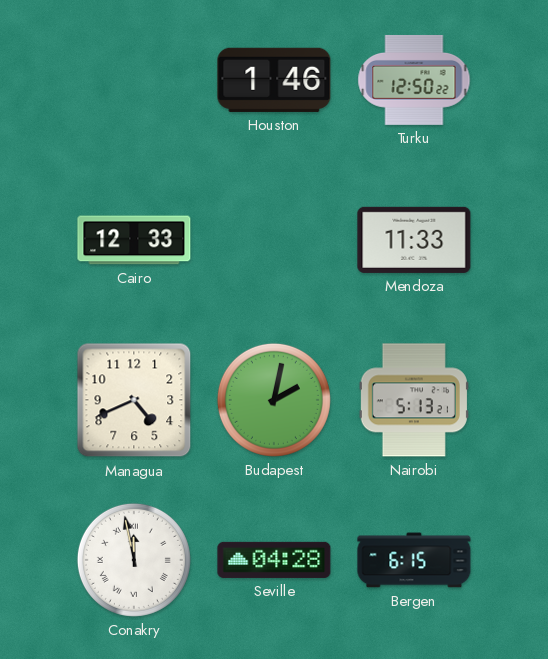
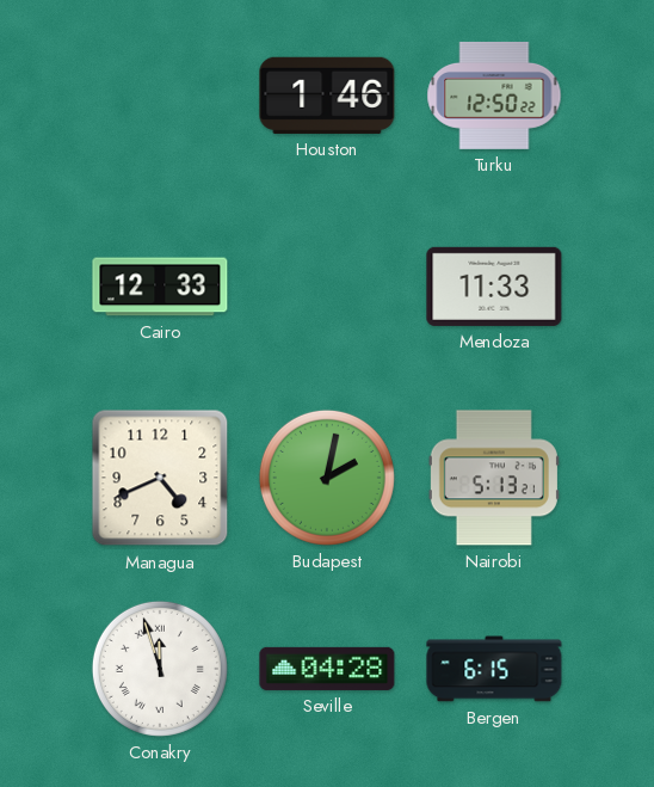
Conakry: 11:58 -> 11:57
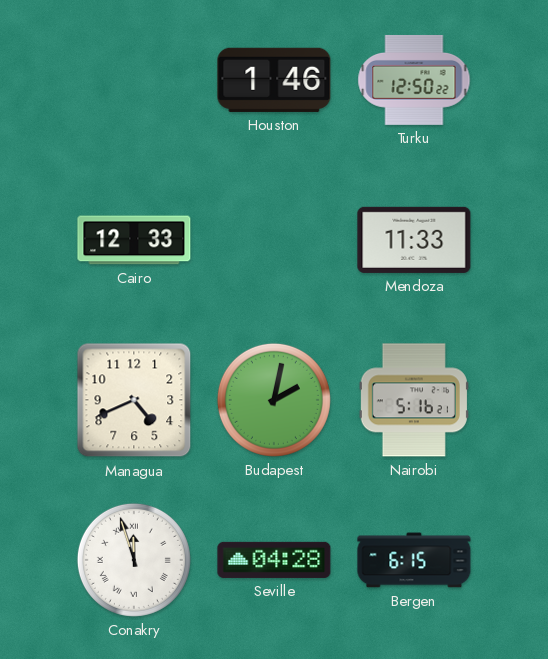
Nairobi: 5:13 -> 5:16
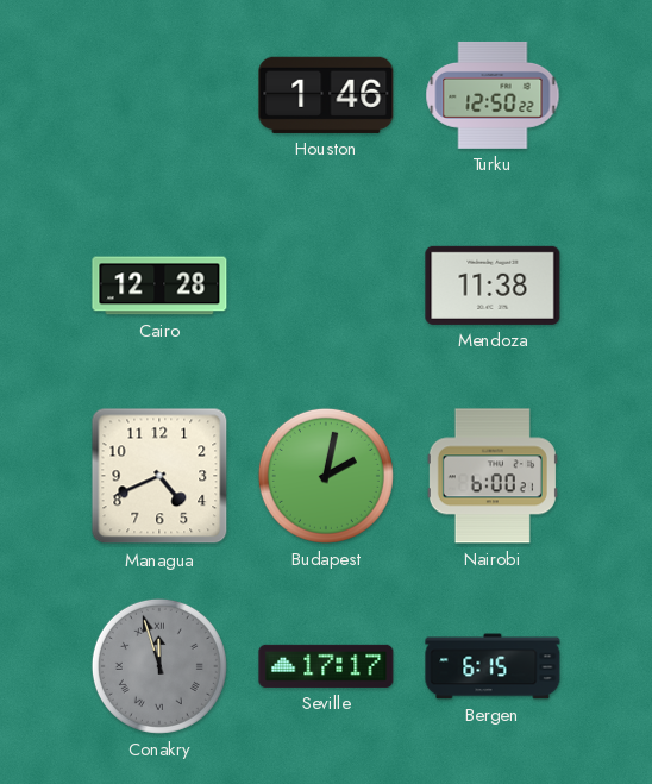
Cairo: 12:33 -> 12:28
Mendoza: 11:33 -> 11:38
Nairobi: 5:16 -> 6:00
Conakry dial: white -> grey
Seville: 04:28 -> 17:17
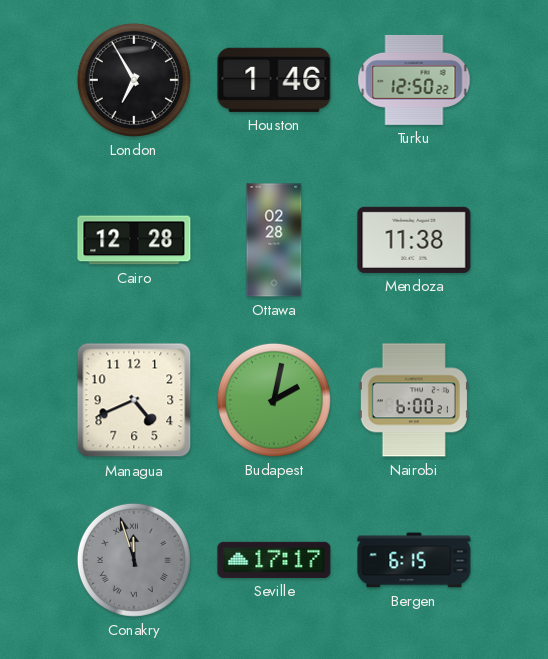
London: none -> 6:55
Ottawa: none -> 02:28
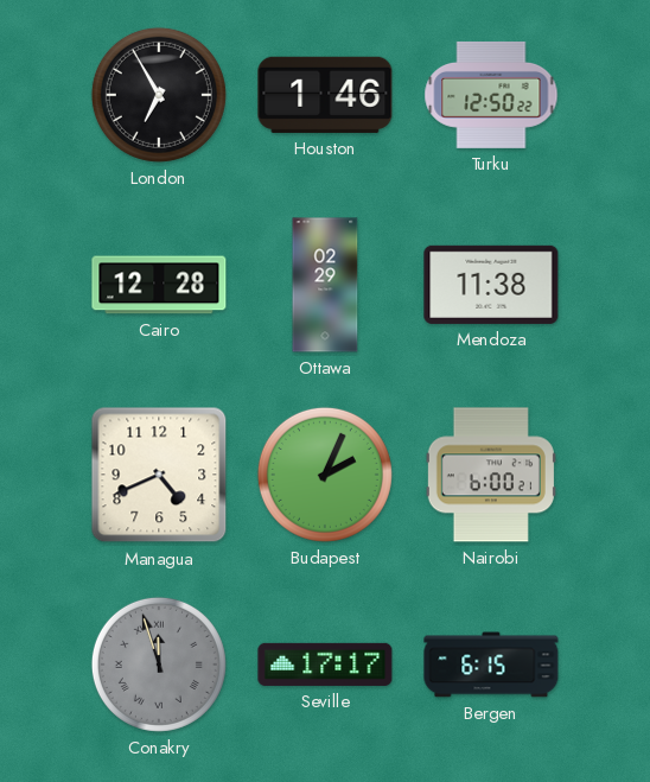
Ottawa: 02:28 -> 02:29
Budapest: 2:02 -> 2:04
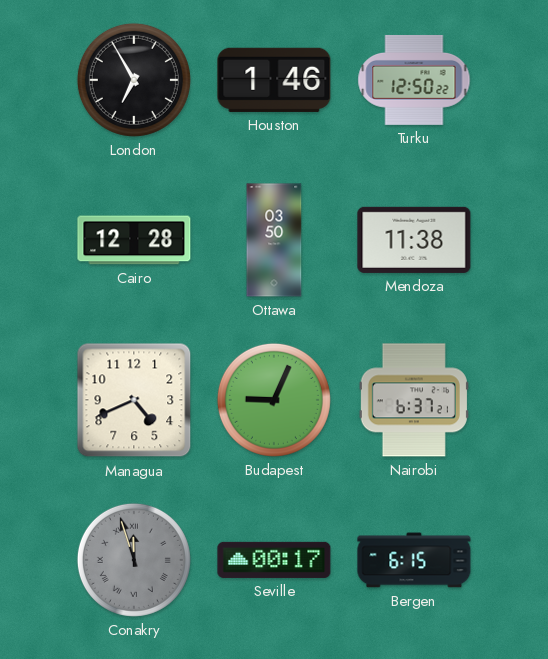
Ottawa: 02:29 -> 03:50
Budapest: 2:04 -> 9:04
Nairobi: 6:00 -> 6:37
Seville: 17:17 -> 00:17
